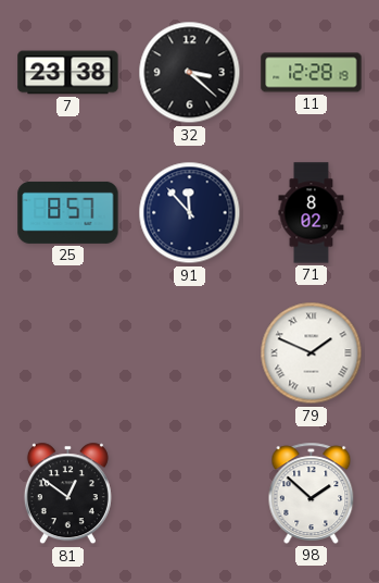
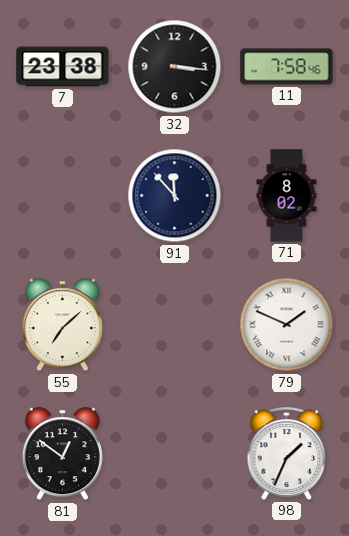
32: 3:22 -> 3:16
11: 12:28 -> 7:58
25: 8:57 -> none
55: none -> 7:08
98: 1:52 -> 1:34
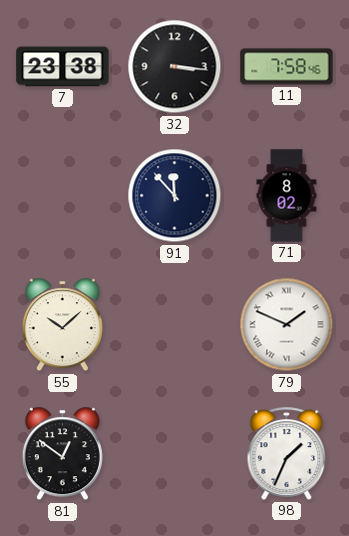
55: 7:08 -> 10:08
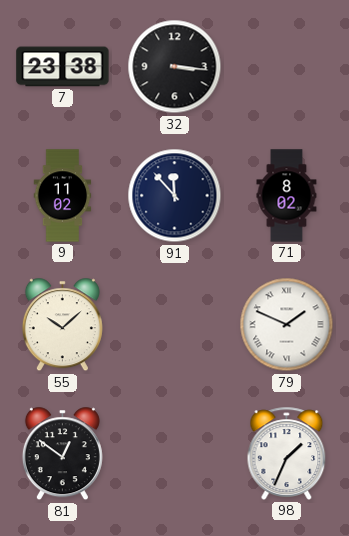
11: 7:58 -> none
9: none -> 11:02
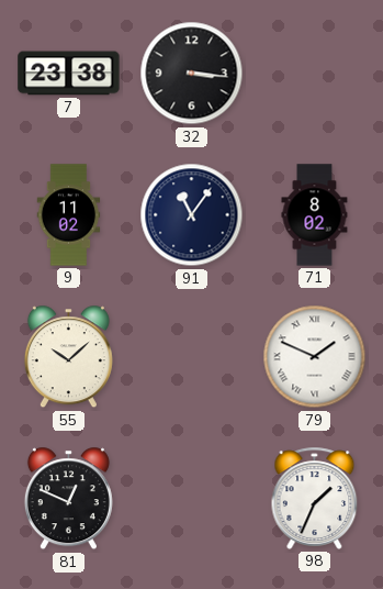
91: 11:53 -> 11:06
81: 12:51 -> 12:49
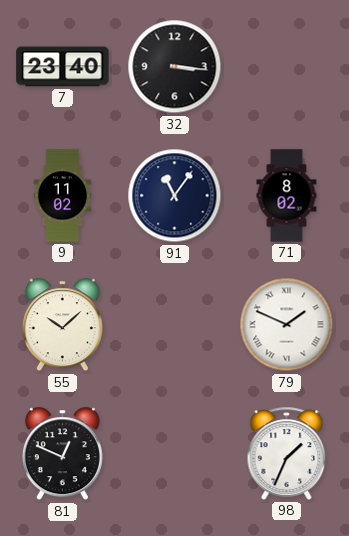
7: 23:38 -> 23:40
